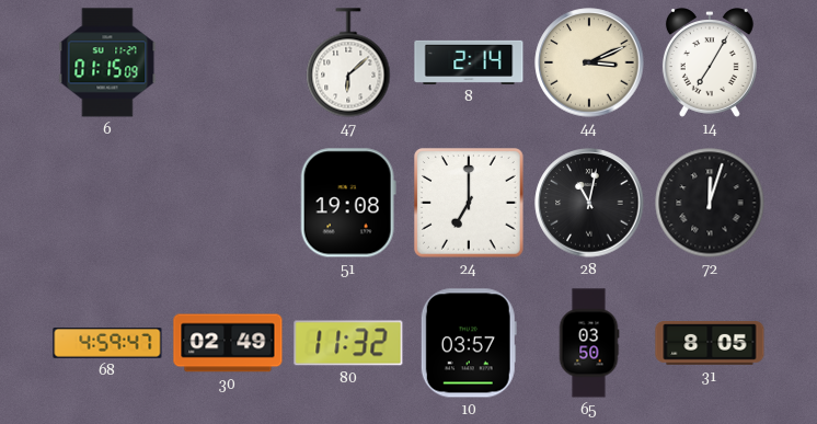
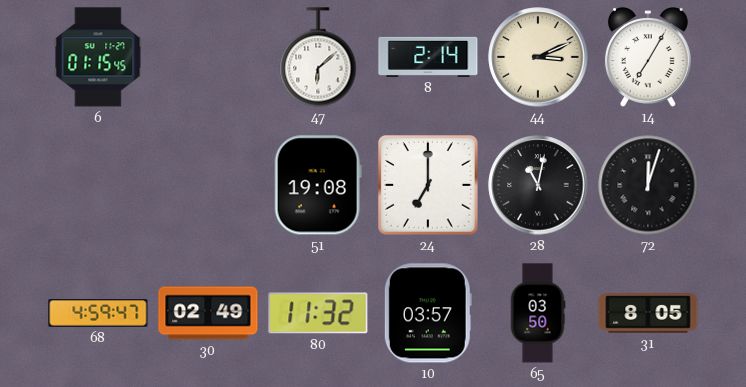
6: 01:15:09 -> 01:15:45
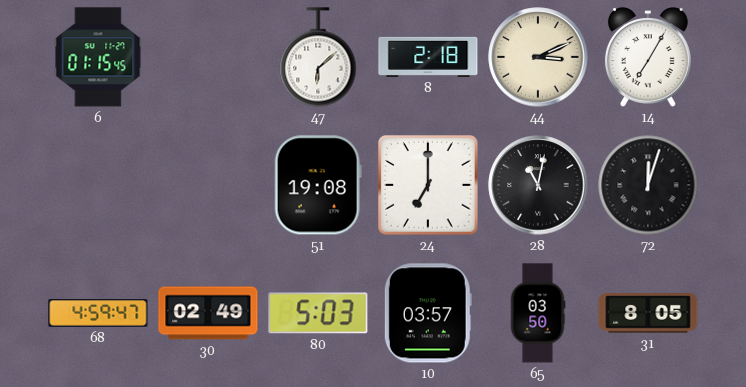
8: 2:14 -> 2:18
80: 11:32 -> 5:03
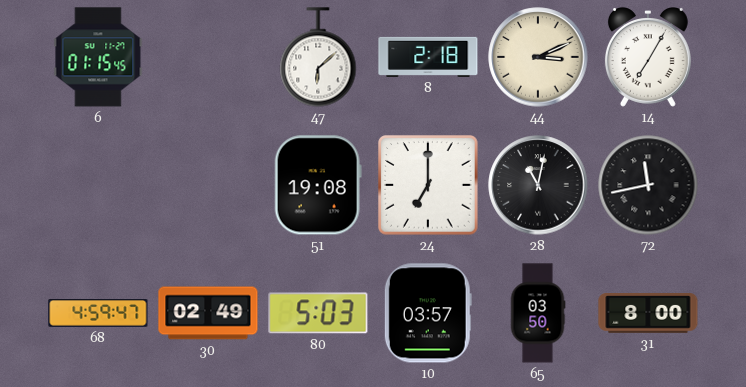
72: 12:03 -> 11:43
31: 8:05 -> 8:00
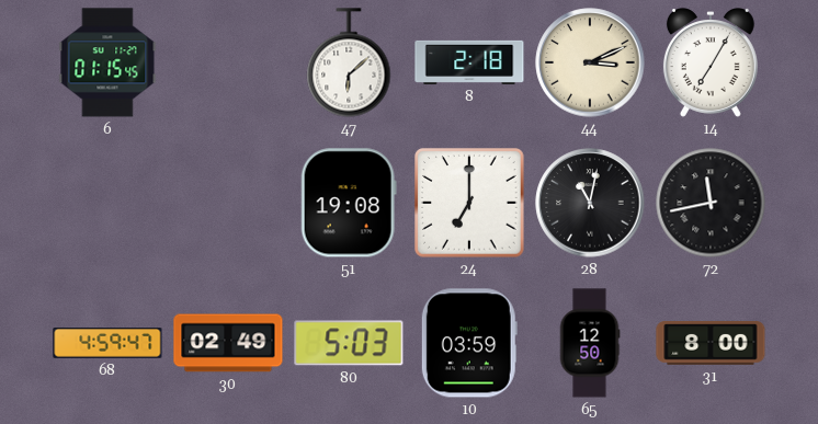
10: 03:57 -> 03:59
65: 03:50 -> 12:50
